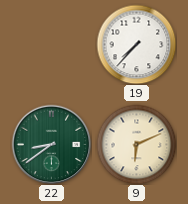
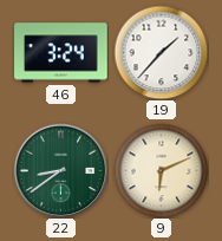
46: none -> 3:24
19: 7:37 -> 1:37
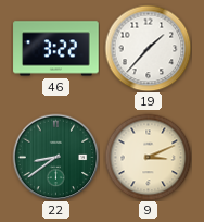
46: 3:24 -> 3:22
9: 6:11 -> 3:11
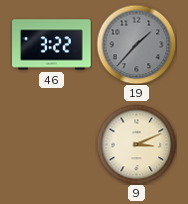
19 dial: white -> grey
22: 8:39 -> none
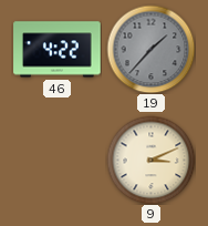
46: 3:22 -> 4:22
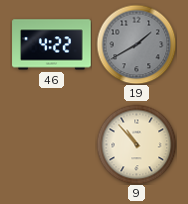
19: 1:37 -> 1:40
9: 3:11 -> 10:53
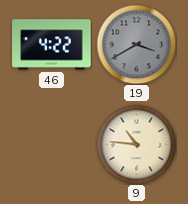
19: 1:40 -> 3:40
9: 10:53 -> 10:46
